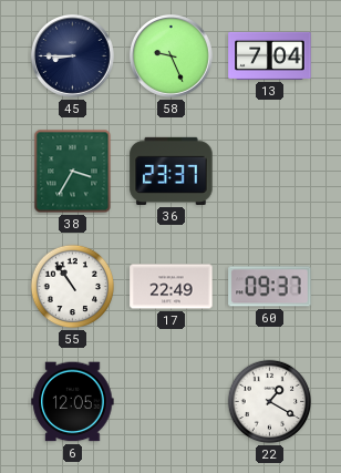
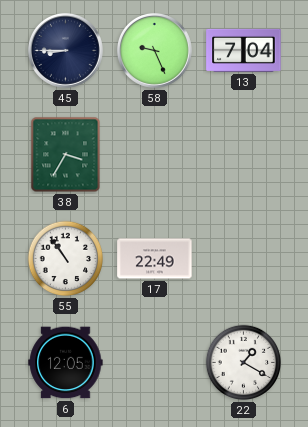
36: 23:37 -> none
60: 09:37 -> none
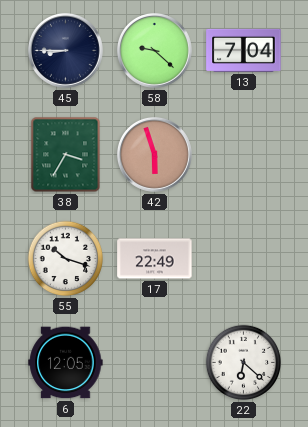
58: 9:26 -> 9:22
42: none -> 5:57
55: 10:54 -> 10:18
22: 1:20 -> 6:22
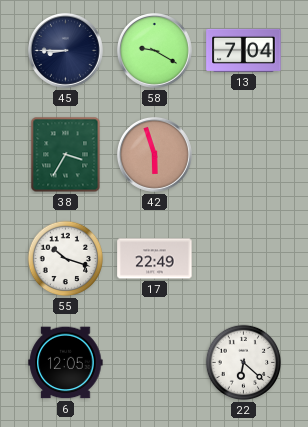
58: 9:22 -> 9:20
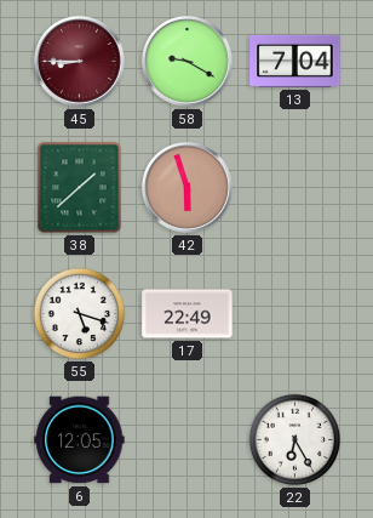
45 dial: navy -> burgundy
38: 3:35 -> 1:38
55: 10:18 -> 5:18
22: 6:22 -> 6:25
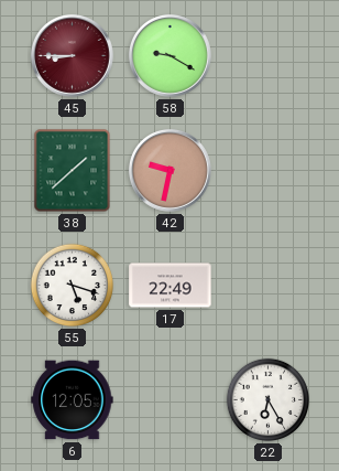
13: 7:04 -> none
42: 5:57 -> 9:32
